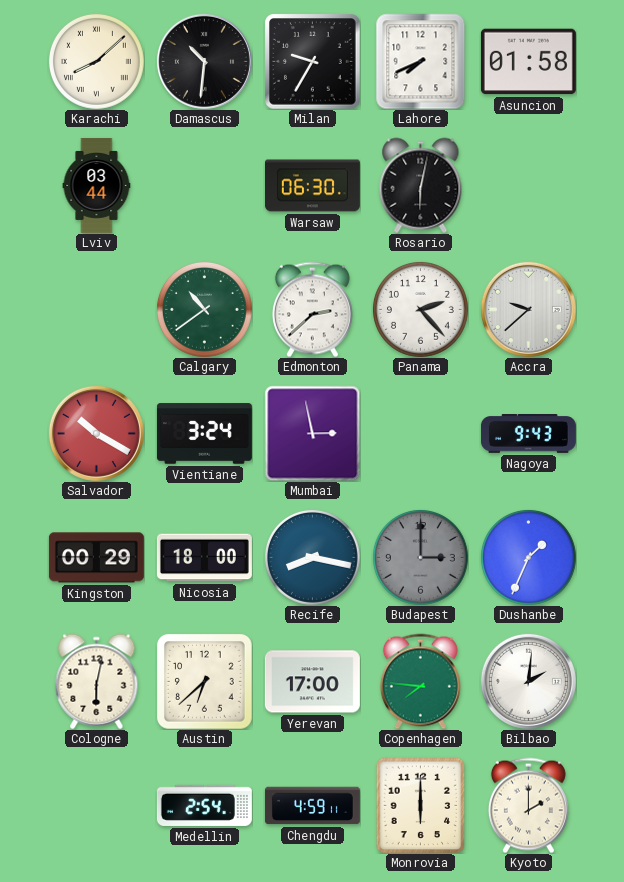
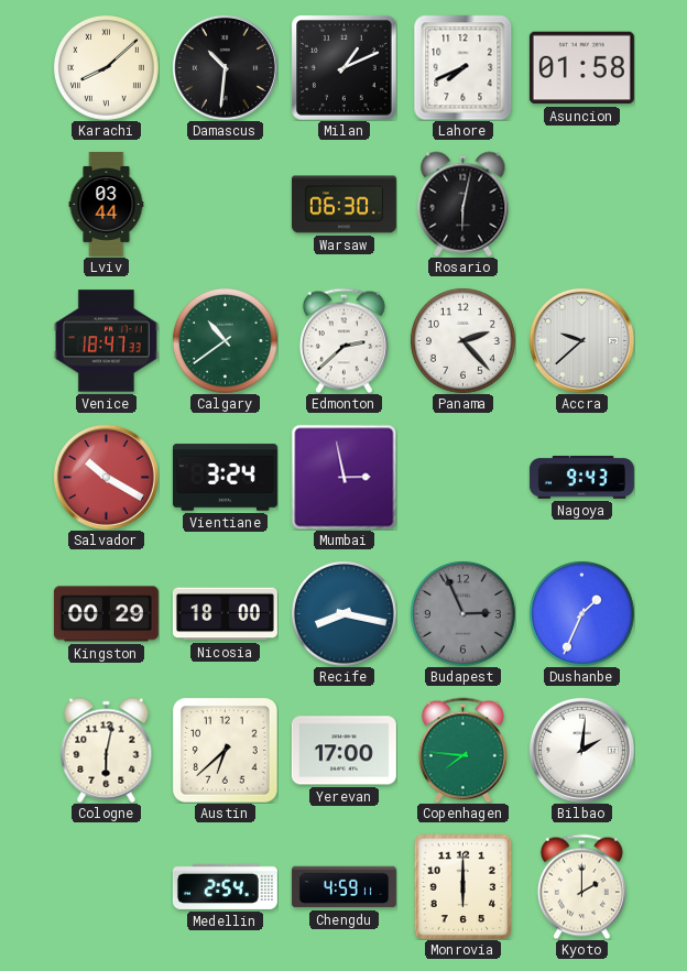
Milan: 9:35 -> 1:11
Venice: none -> 18:47
Budapest: 3:00 -> 2:56
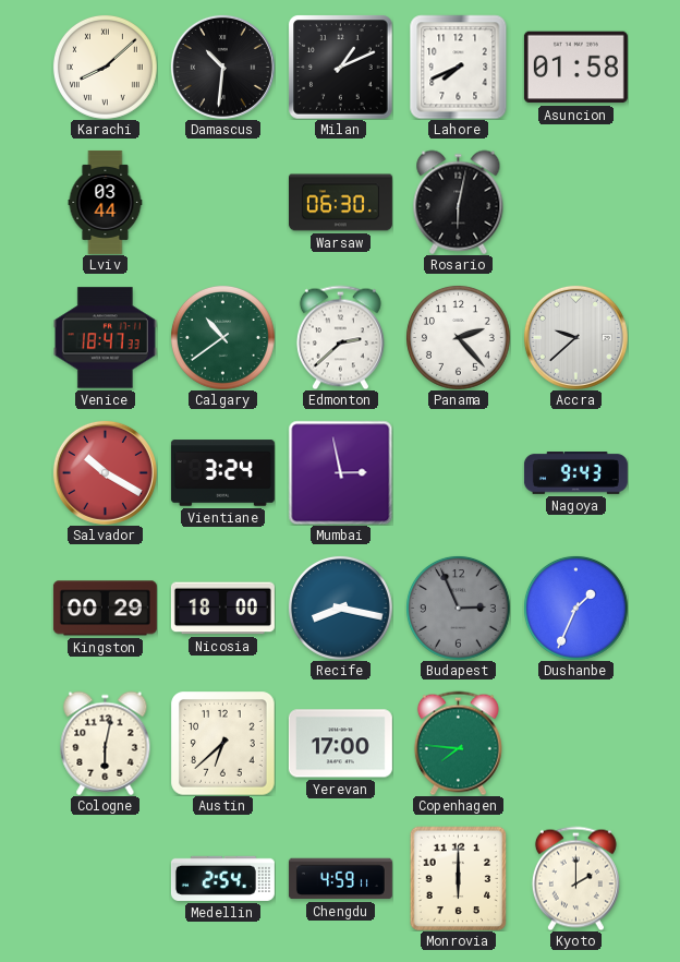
Bilbao: 2:01 -> none
